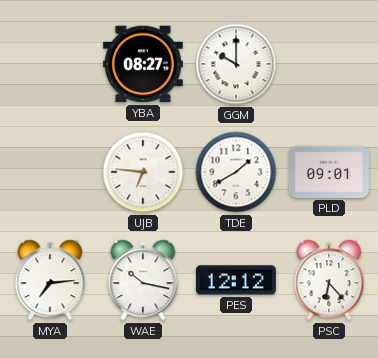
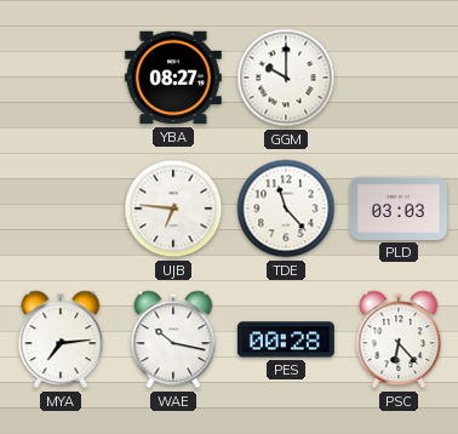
TDE: 1:40 -> 11:23
PLD: 09:01 -> 03:03
PES: 12:12 -> 00:28
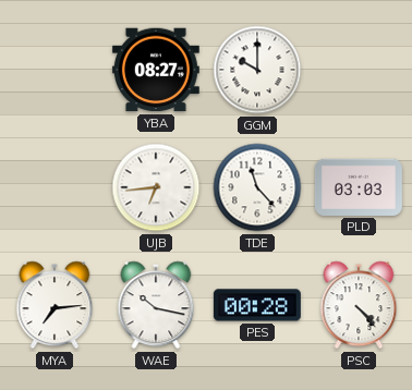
UJB: 6:46 -> 6:44
PSC: 6:23 -> 4:23
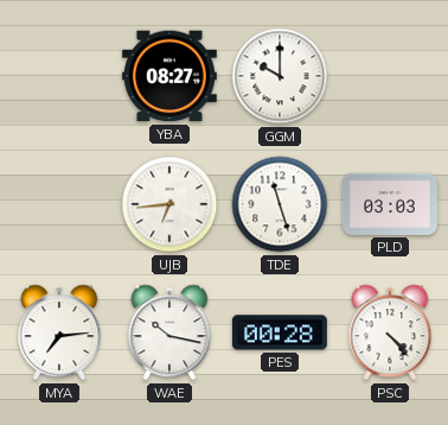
TDE: 11:23 -> 11:27
